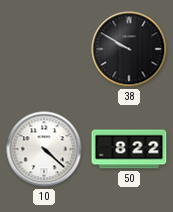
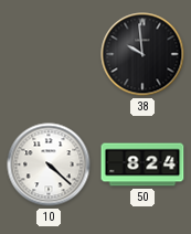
38: 9:50 -> 9:59
50: 8:22 -> 8:24
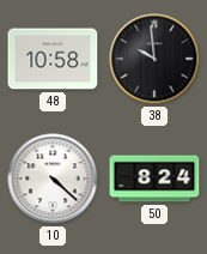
48: none -> 10:58
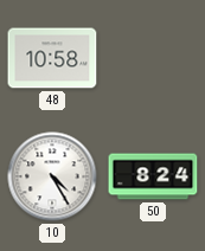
38: 9:59 -> none
10: 4:22 -> 4:25
